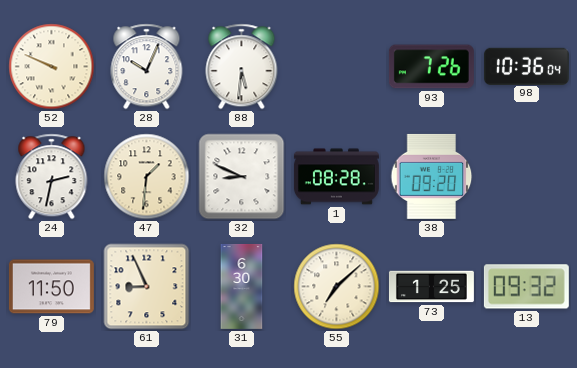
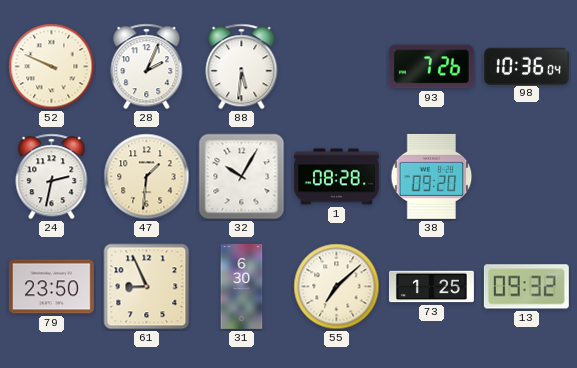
28: 10:04 -> 2:04
32: 8:49 -> 10:05
79: 11:50 -> 23:50
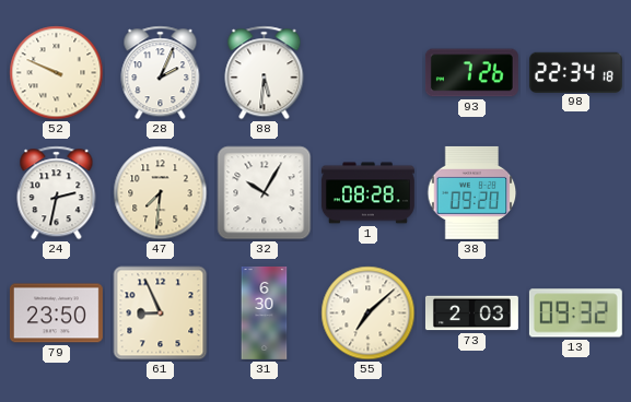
98: 10:36 -> 22:34
47: 1:31 -> 7:31
73: 1:25 -> 2:03
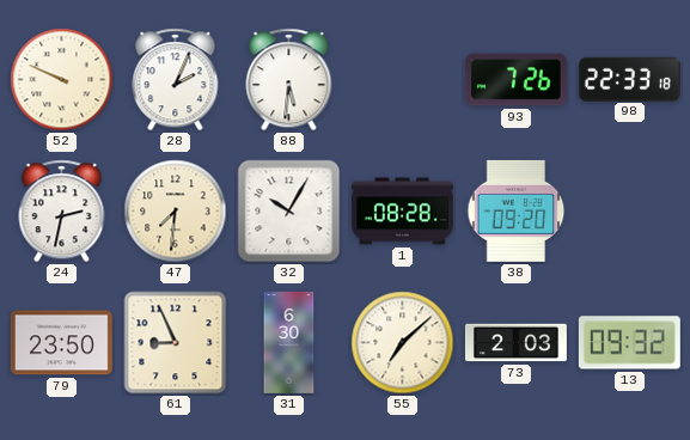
98: 22:34 -> 22:33
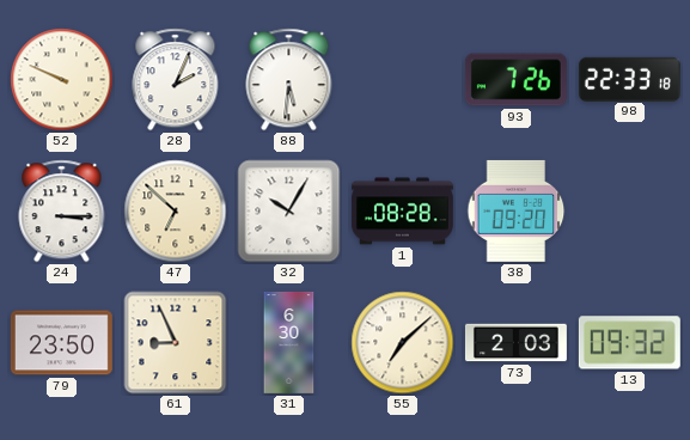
24: 2:32 -> 3:15
47: 7:31 -> 6:52
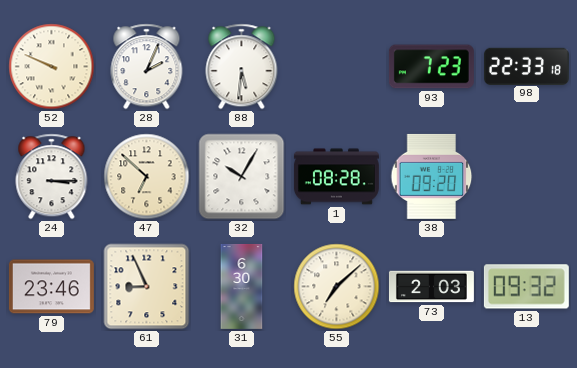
93: 7:26 -> 7:23
79: 23:50 -> 23:46
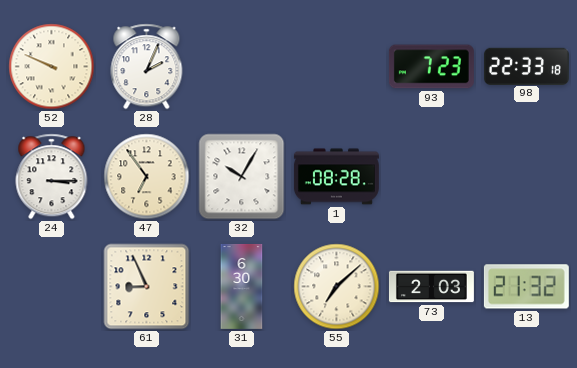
88: 5:31 -> none
47: 6:52 -> 6:54
38: 09:20 -> none
79: 23:46 -> none
13: 09:32 -> 21:32
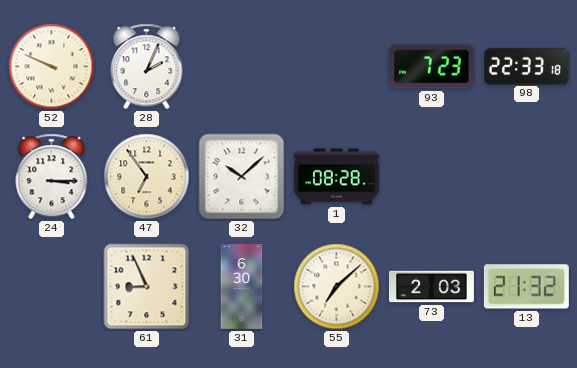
32: 10:05 -> 10:08
